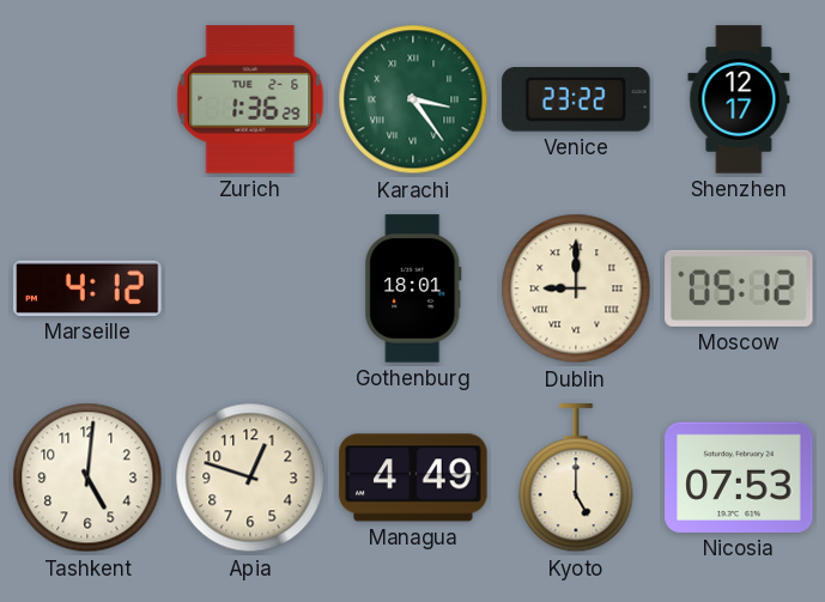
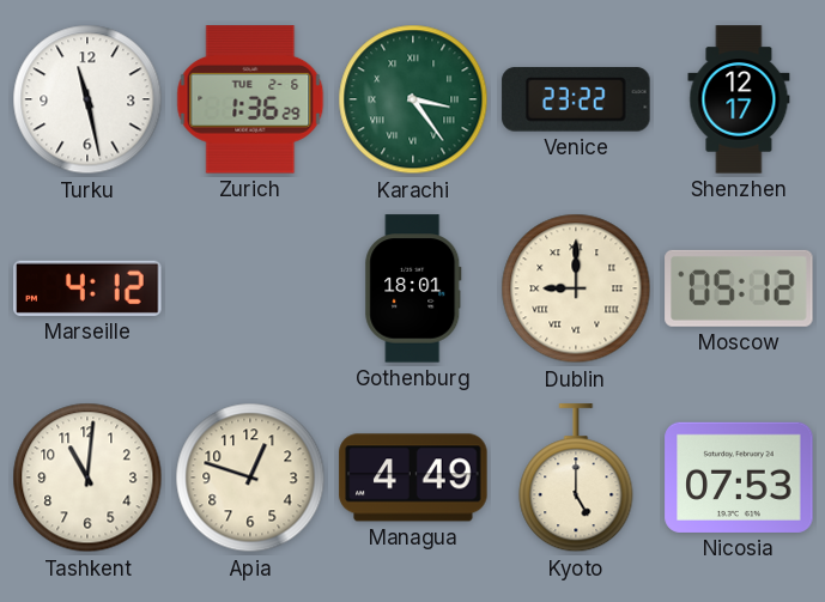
Turku: none -> 11:28
Tashkent: 5:01 -> 11:01
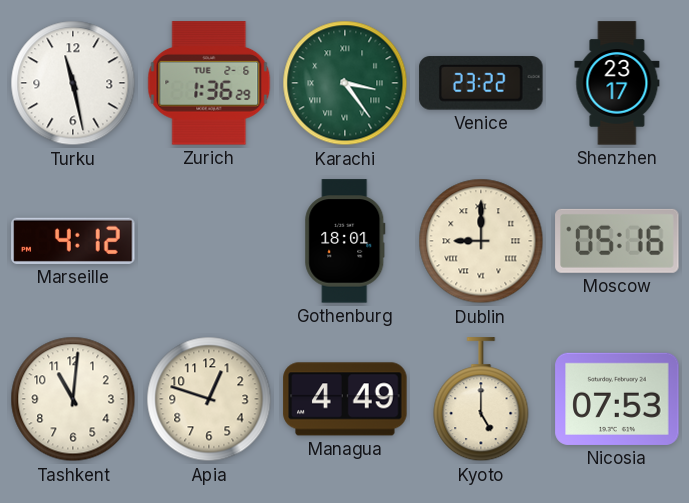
Shenzhen: 12:17 -> 23:17
Moscow: 05:12 -> 05:16
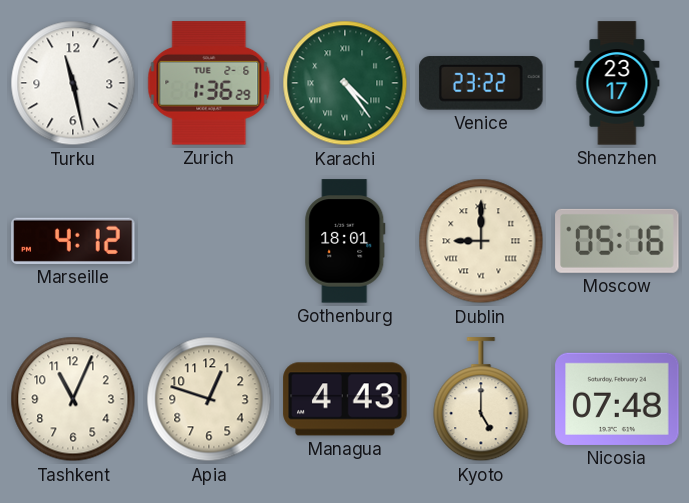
Karachi: 3:24 -> 4:24
Tashkent: 11:01 -> 11:04
Managua: 4:49 -> 4:43
Nicosia: 07:53 -> 07:48
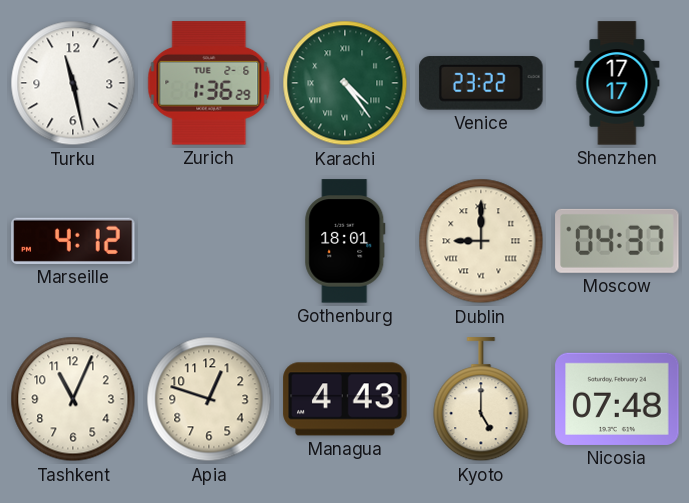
Shenzhen: 23:17 -> 17:17
Moscow: 05:16 -> 04:37
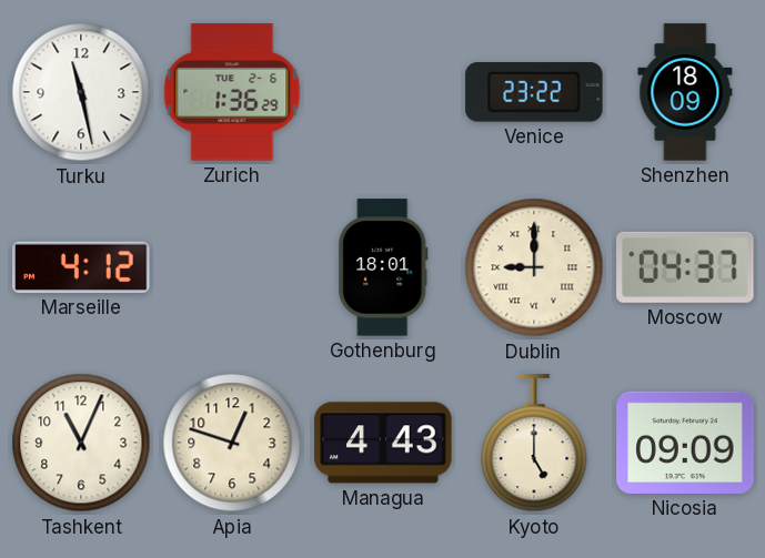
Karachi: 4:24 -> none
Shenzhen: 17:17 -> 18:09
Nicosia: 07:48 -> 09:09
